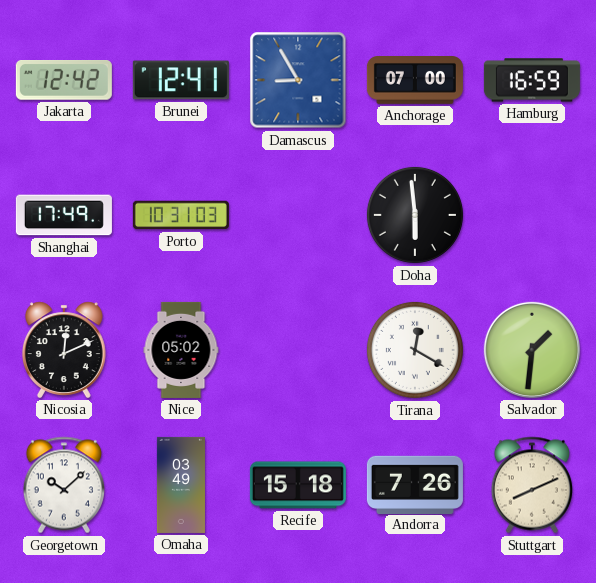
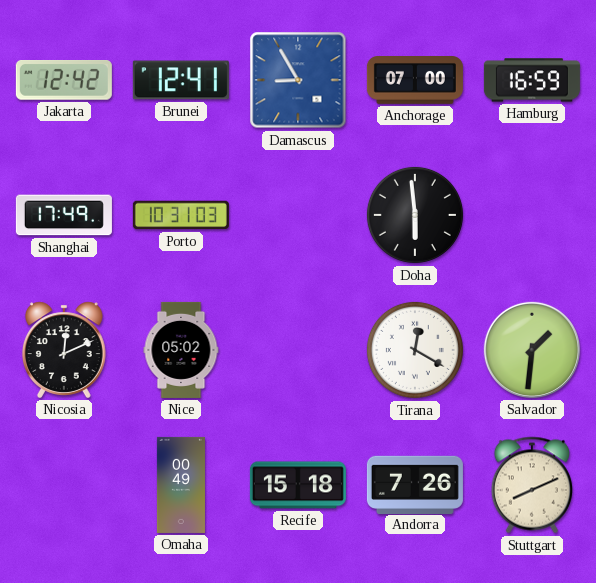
Georgetown: 10:08 -> none
Omaha: 03:49 -> 00:49
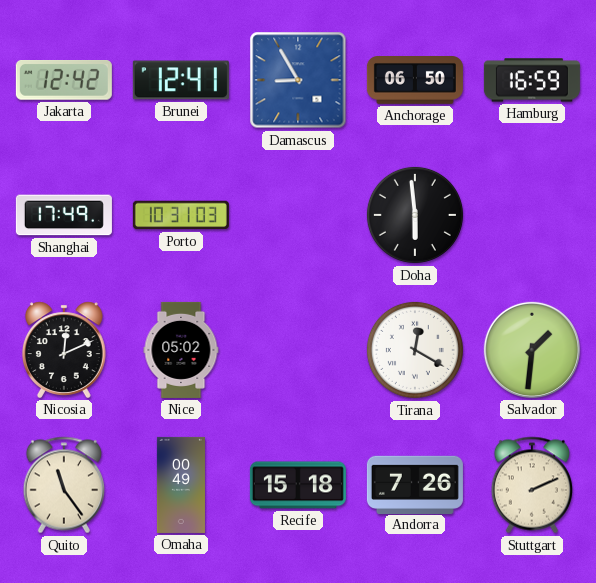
Anchorage: 07:00 -> 06:50
Quito: none -> 11:24
Stuttgart: 8:11 -> 2:11
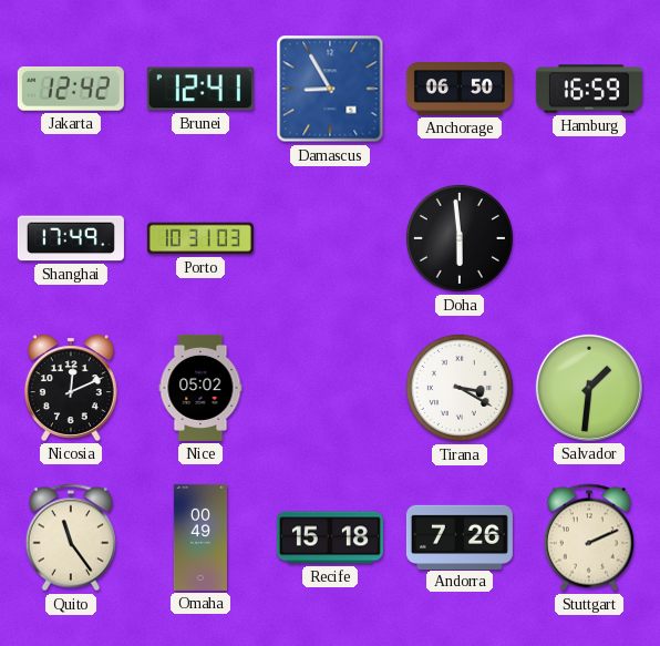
Tirana: 12:20 -> 3:20
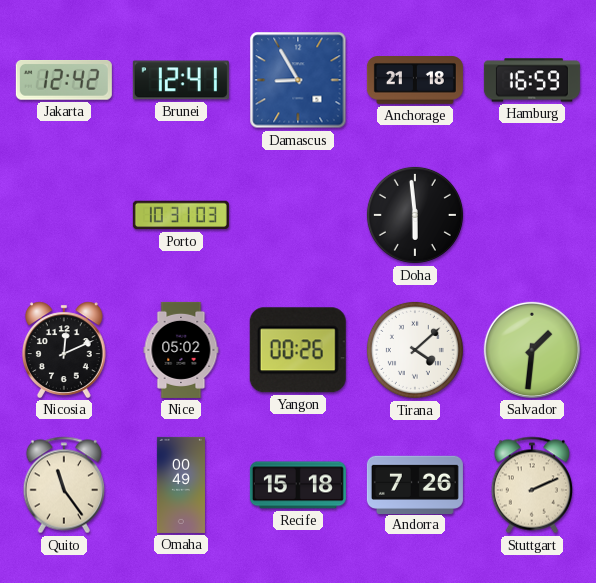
Anchorage: 06:50 -> 21:18
Shanghai: 17:49 -> none
Yangon: none -> 00:26
Tirana: 3:20 -> 4:08
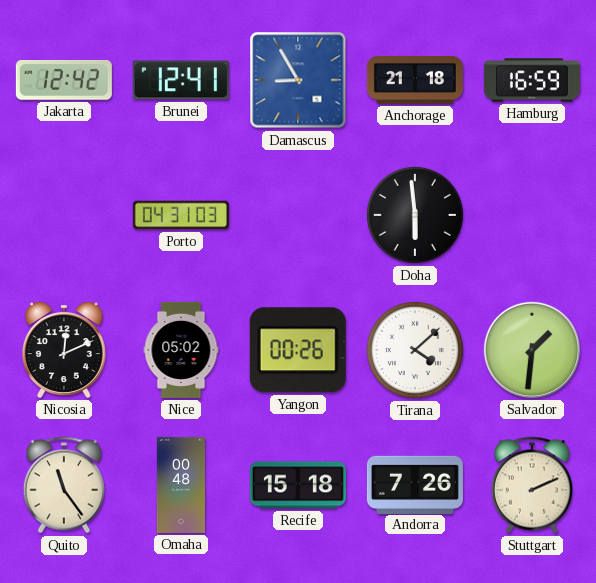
Porto: 10:31 -> 04:31
Omaha: 00:49 -> 00:48
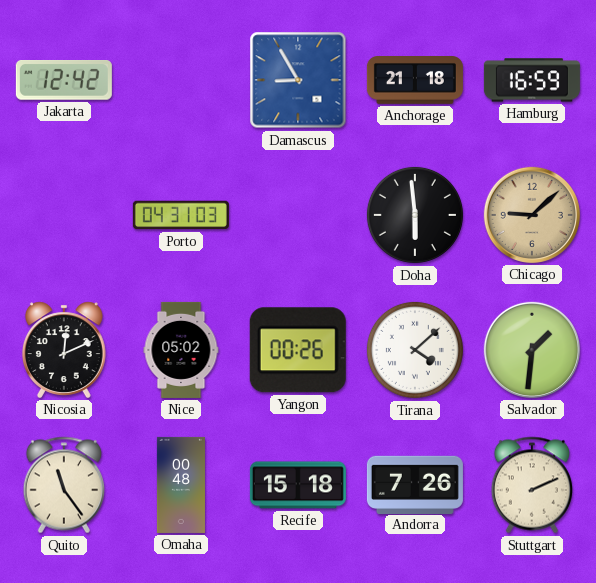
Brunei: 12:41 -> none
Chicago: none -> 9:08
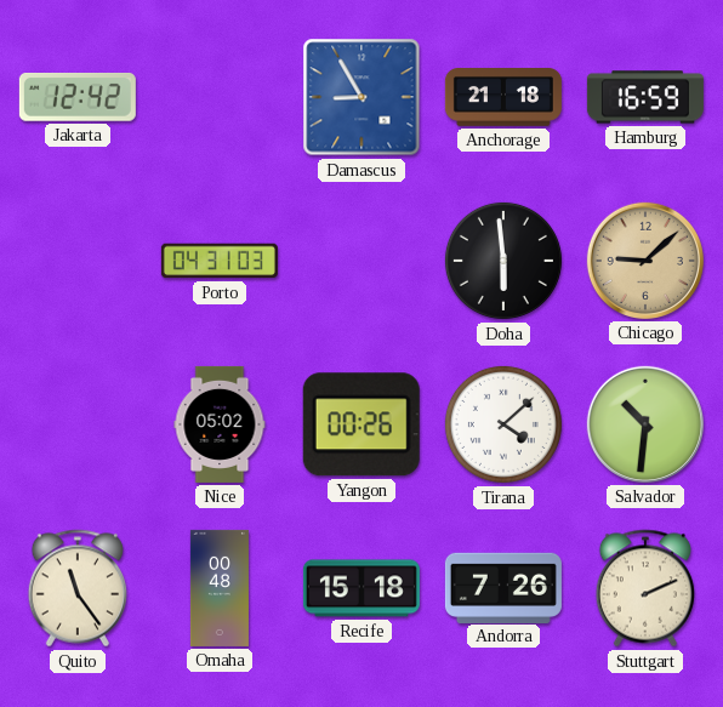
Nicosia: 12:11 -> none
Salvador: 1:31 -> 10:31
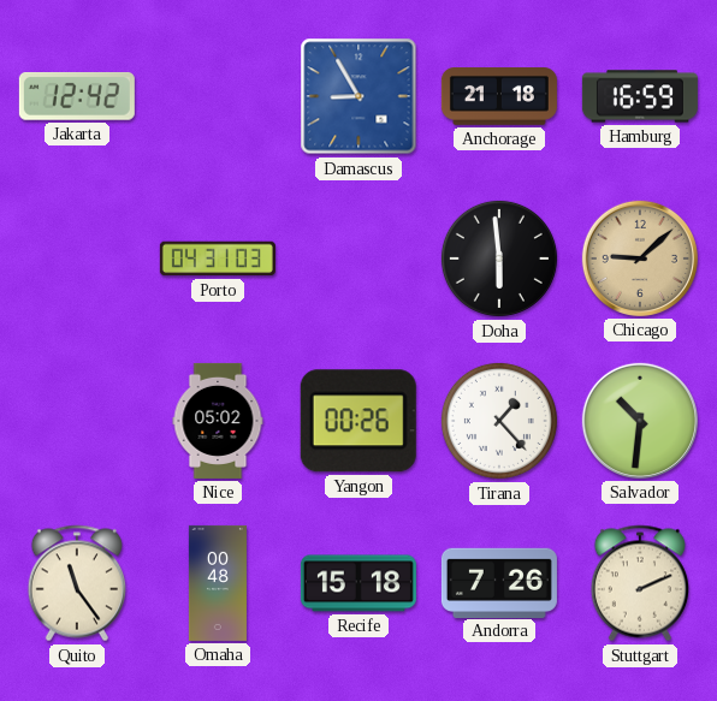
Tirana: 4:08 -> 1:23
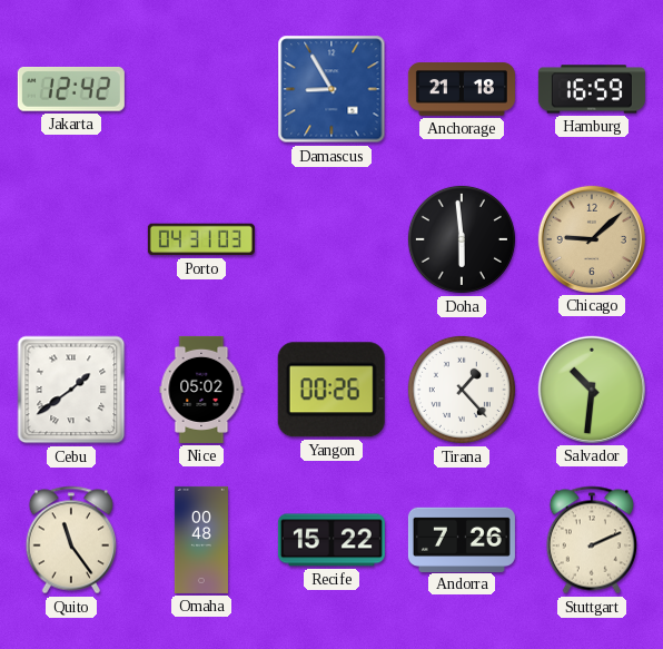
Cebu: none -> 1:39
Recife: 15:18 -> 15:22
